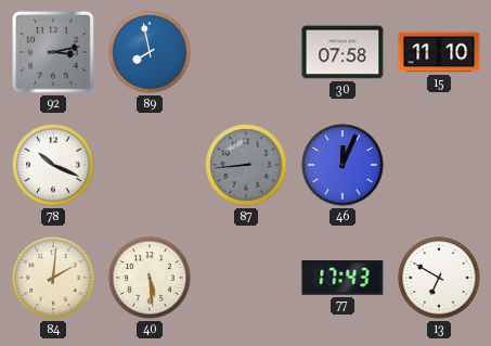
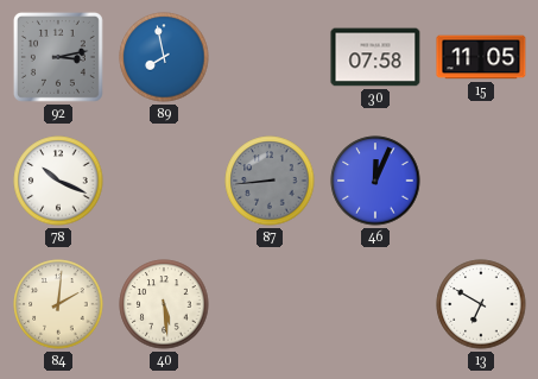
15: 11:10 -> 11:05
77: 17:43 -> none
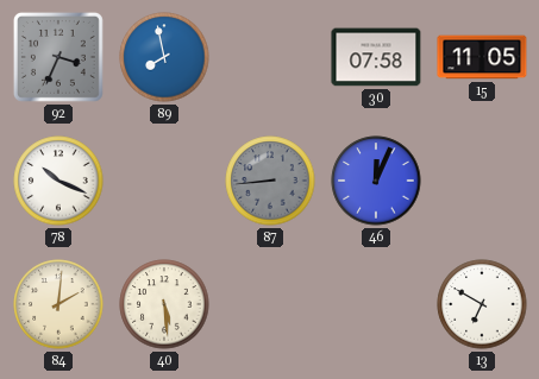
92: 3:13 -> 3:34
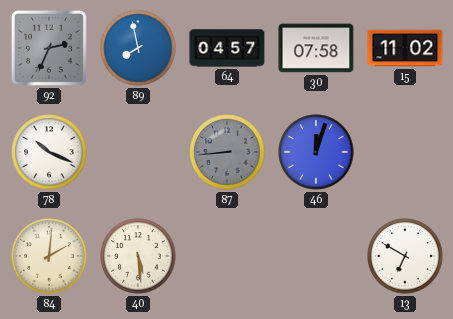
92: 3:34 -> 2:34
64: none -> 04:57
15: 11:05 -> 11:02
46: 12:04 -> 12:03
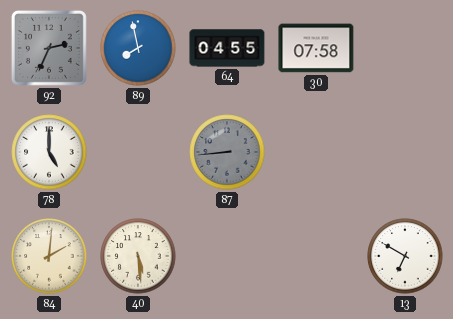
64: 04:57 -> 04:55
15: 11:02 -> none
78: 10:19 -> 5:00
46: 12:03 -> none
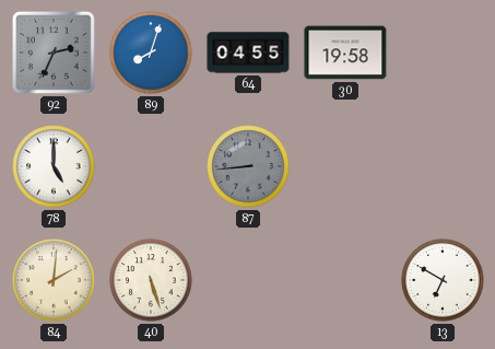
89: 7:58 -> 8:03
30: 07:58 -> 19:58
40: 5:29 -> 5:27
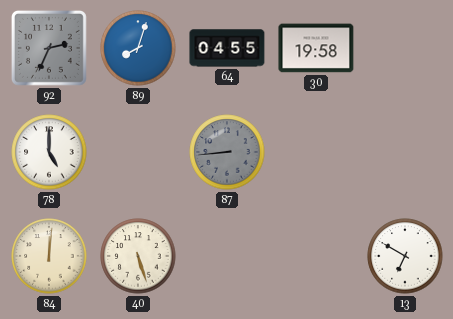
84: 2:01 -> 12:01
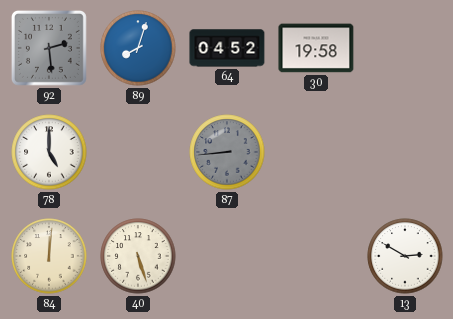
92: 2:34 -> 2:29
64: 04:55 -> 04:52
13: 6:50 -> 2:50
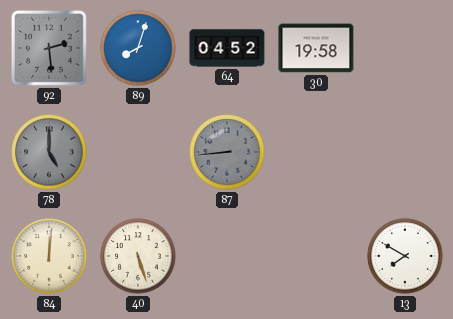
78 dial: white -> grey
13: 2:50 -> 7:50
